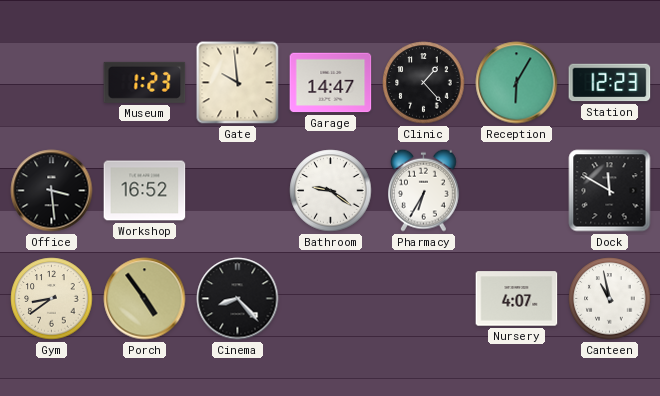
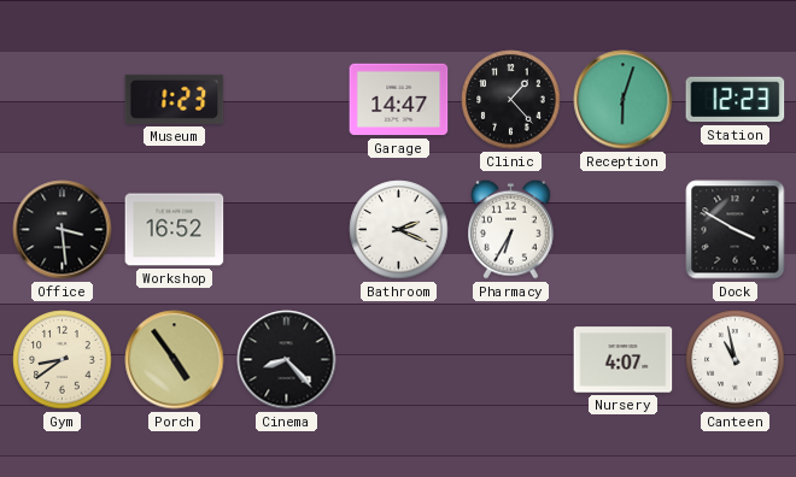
Gate: 9:59 -> none
Reception: 6:05 -> 6:03
Bathroom: 9:21 -> 2:19
Dock: 11:50 -> 3:50
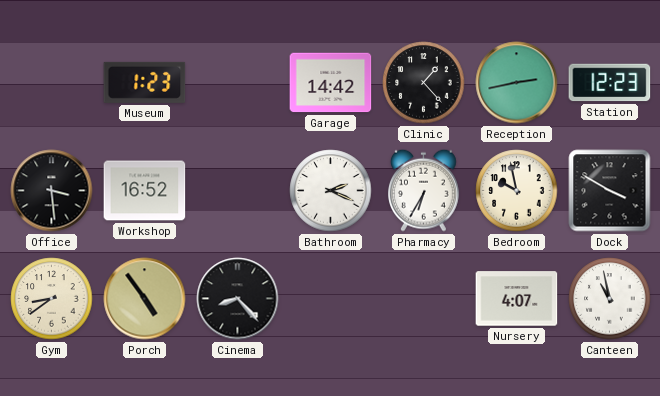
Garage: 14:47 -> 14:42
Reception: 6:03 -> 2:43
Bedroom: none -> 9:58
